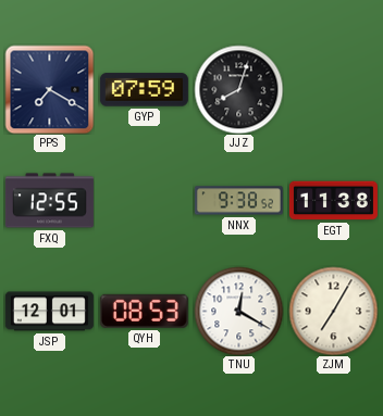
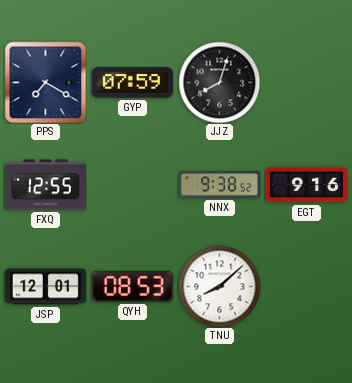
EGT: 11:38 -> 9:16
TNU: 12:20 -> 8:08
ZJM: 7:05 -> none
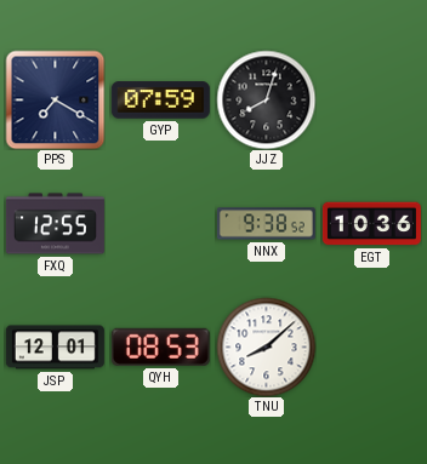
EGT: 9:16 -> 10:36
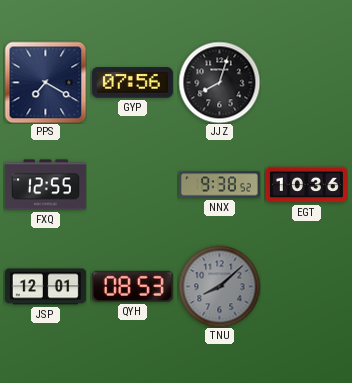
GYP: 07:59 -> 07:56
TNU dial: white -> grey
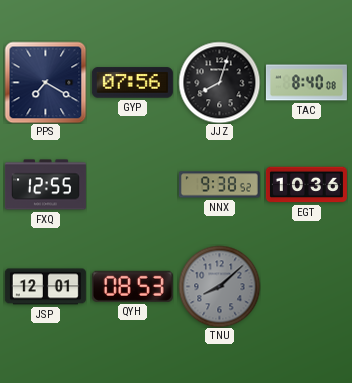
TAC: none -> 8:40
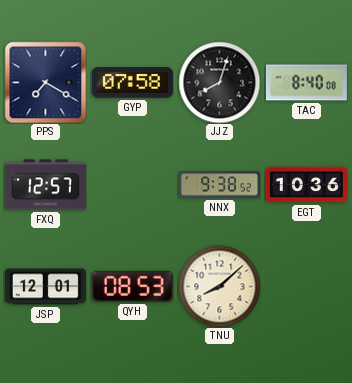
GYP: 07:56 -> 07:58
FXQ: 12:55 -> 12:57
TNU dial: grey -> cream
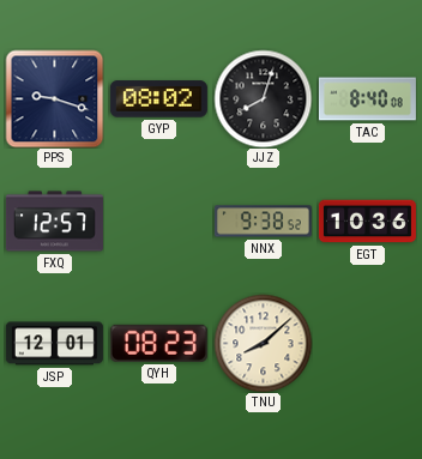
PPS: 7:20 -> 9:18
GYP: 07:58 -> 08:02
QYH: 08:53 -> 08:23
